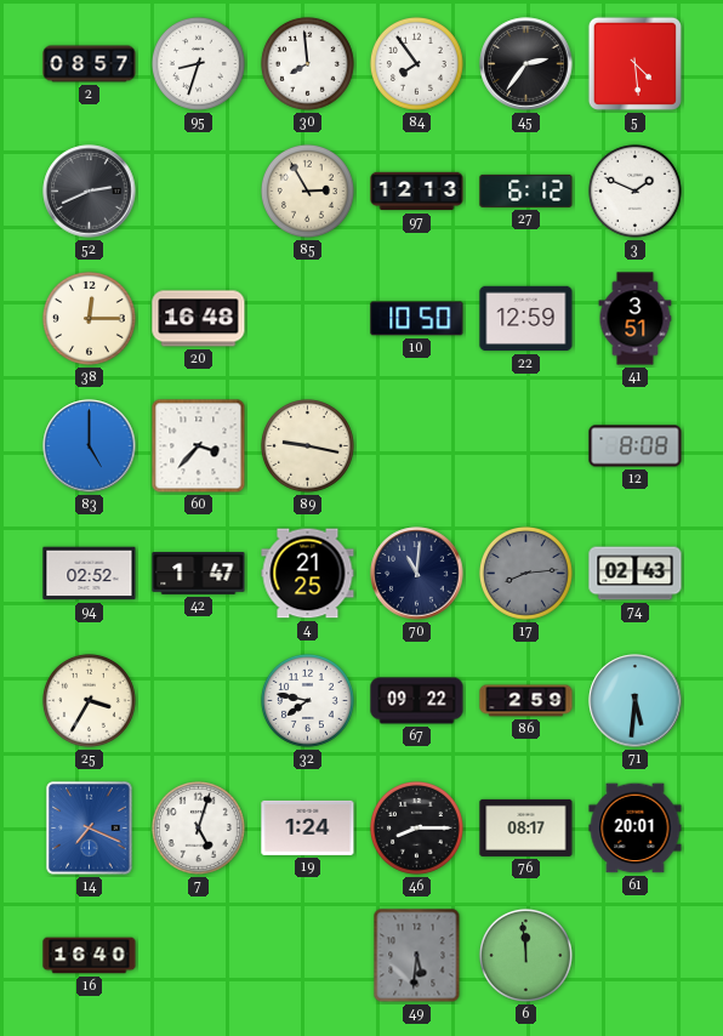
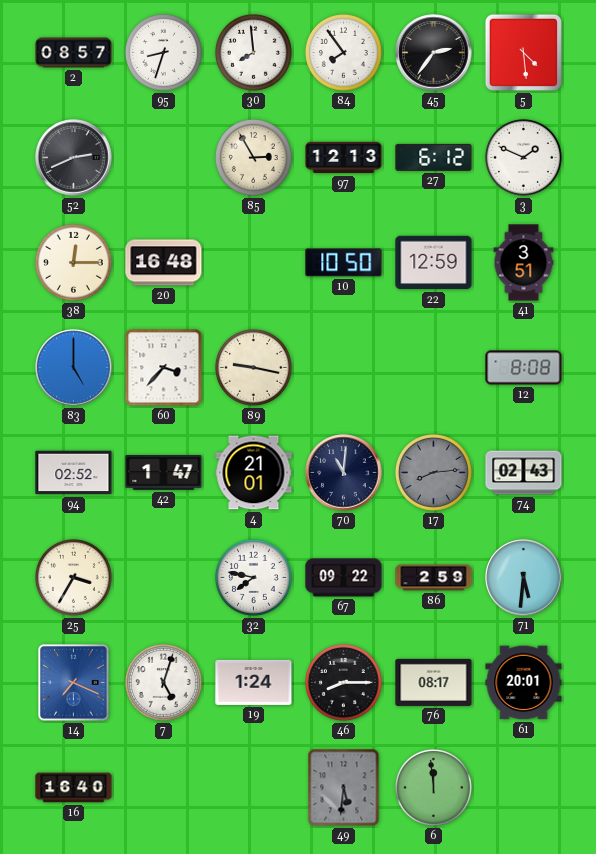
4: 21:25 -> 21:01
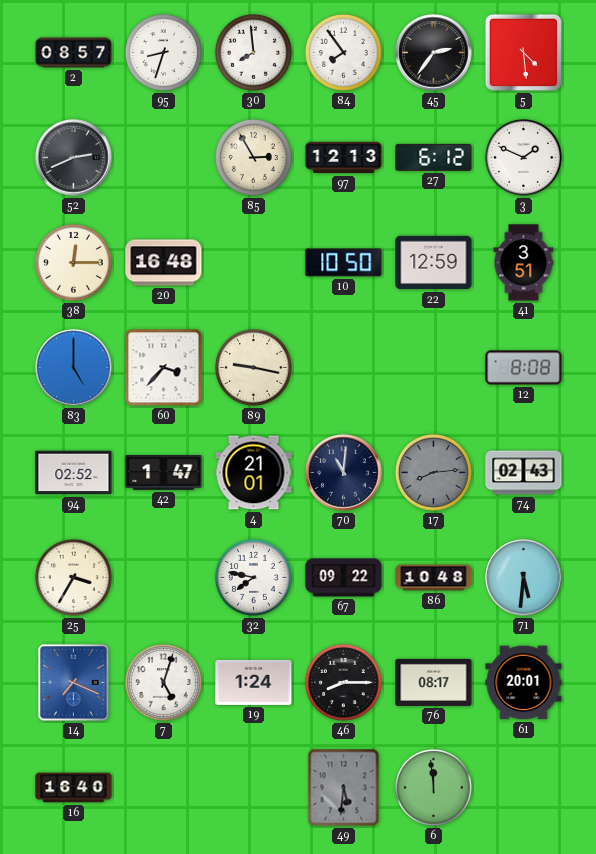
86: 2:59 -> 10:48
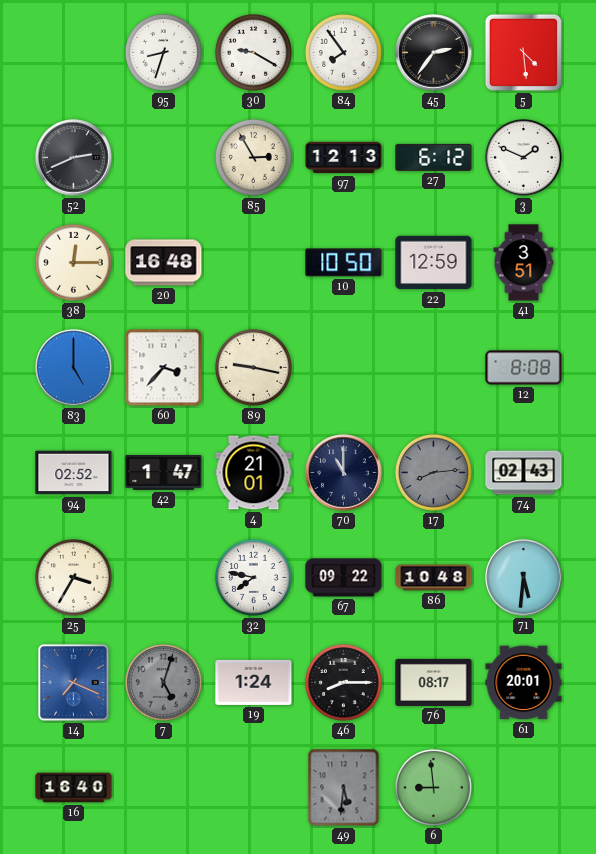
2: 08:57 -> none
30: 7:59 -> 9:20
70: 11:01 -> 11:00
7 dial: white -> grey
6: 11:59 -> 8:59
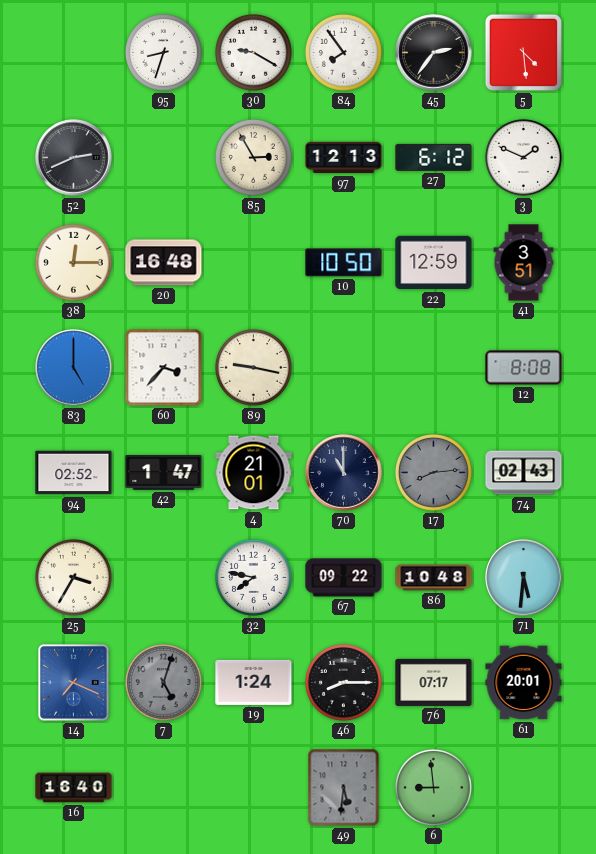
76: 08:17 -> 07:17
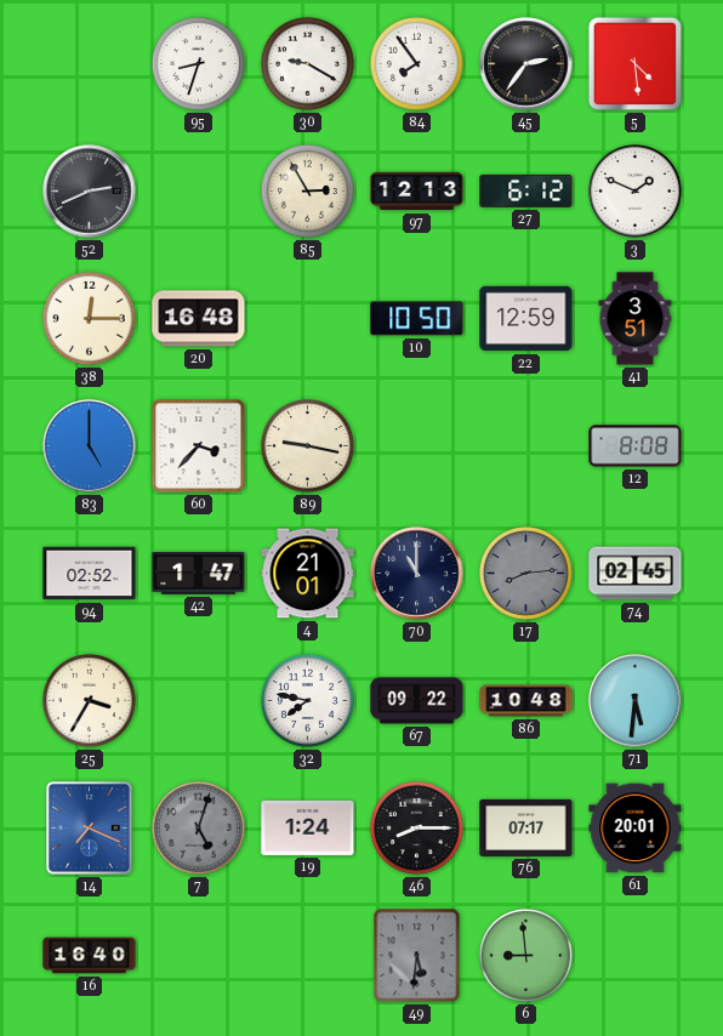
74: 02:43 -> 02:45
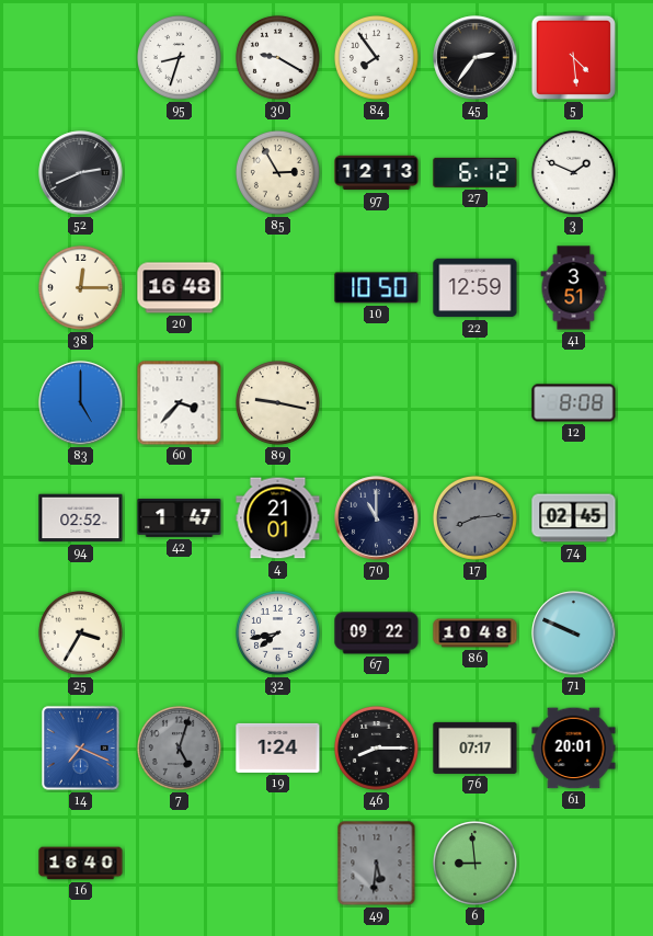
32: 7:47 -> 7:43
71: 5:31 -> 9:49
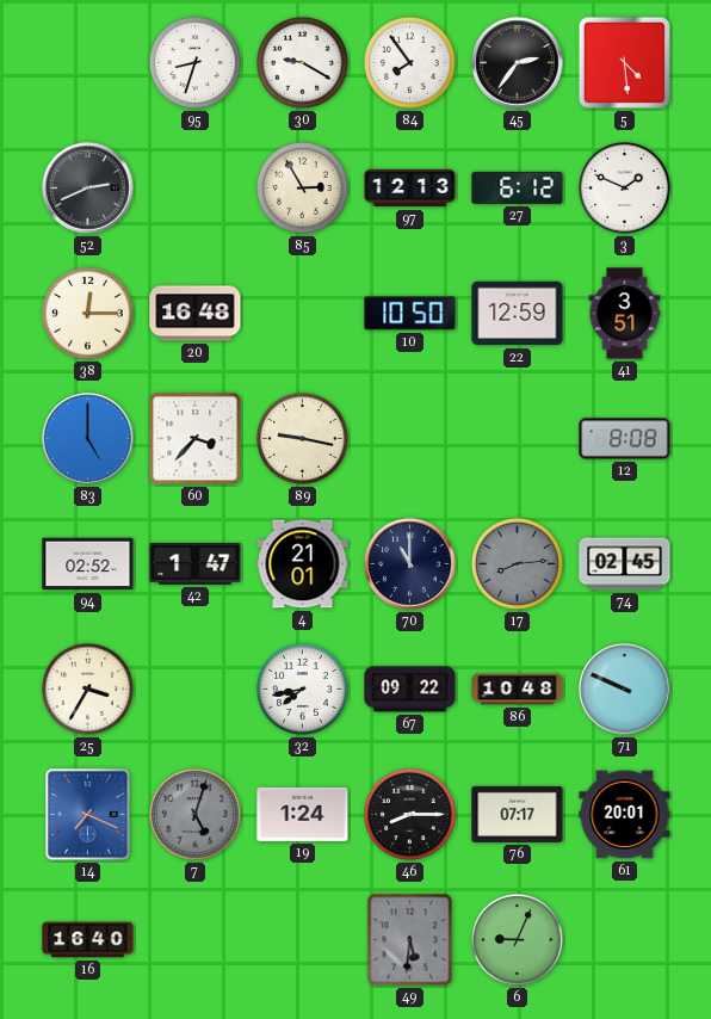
6: 8:59 -> 9:04
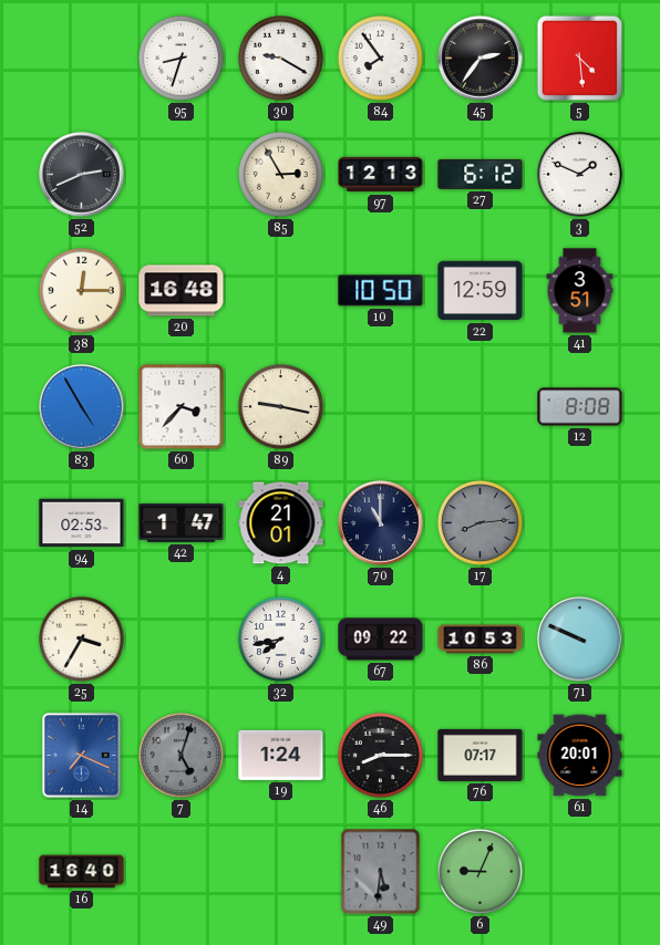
83: 5:00 -> 4:55
94: 02:52 -> 02:53
74: 02:45 -> none
86: 10:48 -> 10:53
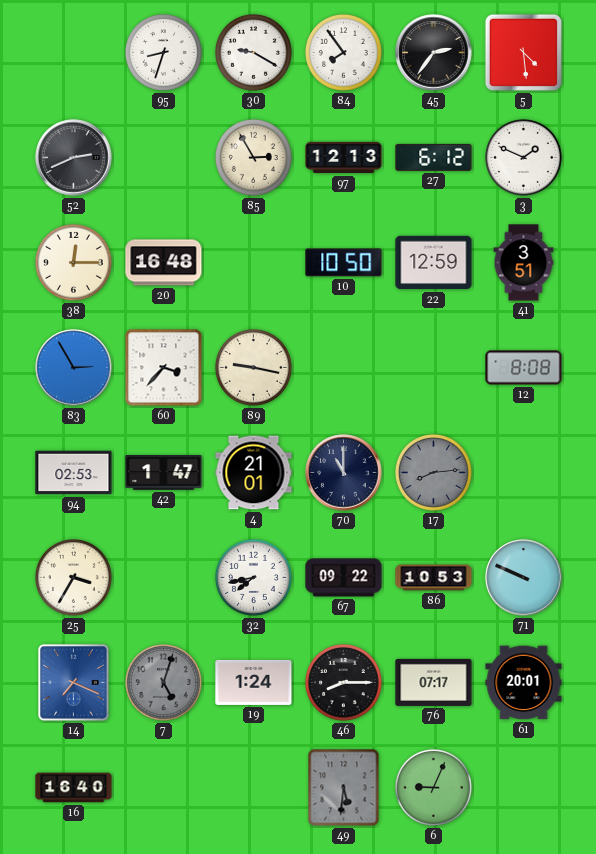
83: 4:55 -> 2:55
